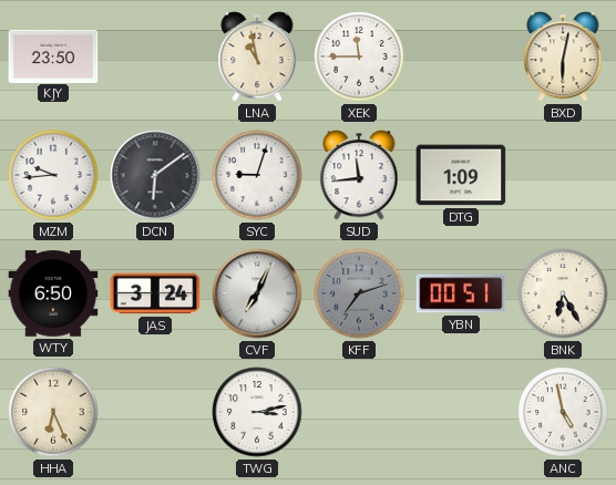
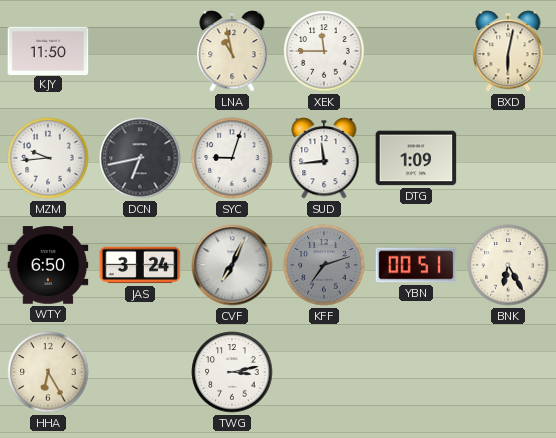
KJY: 23:50 -> 11:50
DCN: 6:09 -> 6:43
HHA: 6:26 -> 6:25
ANC: 4:58 -> none
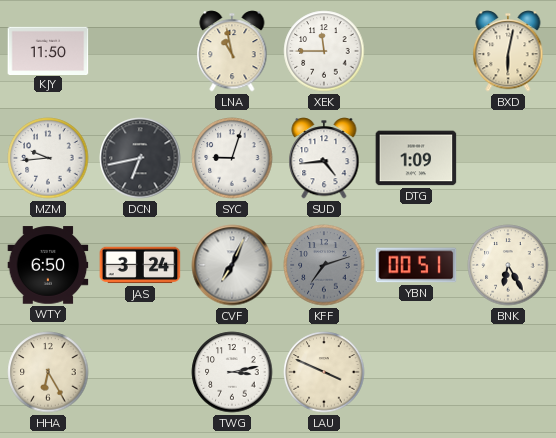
SUD: 11:44 -> 4:44
LAU: none -> 3:49
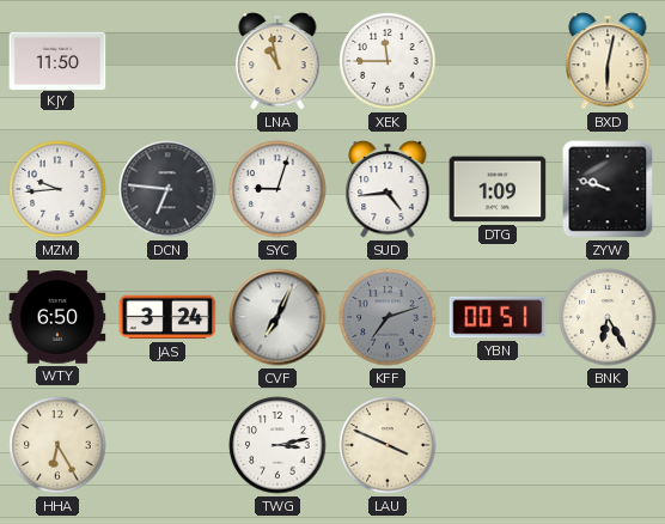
DCN: 6:43 -> 6:46
ZYW: none -> 9:48
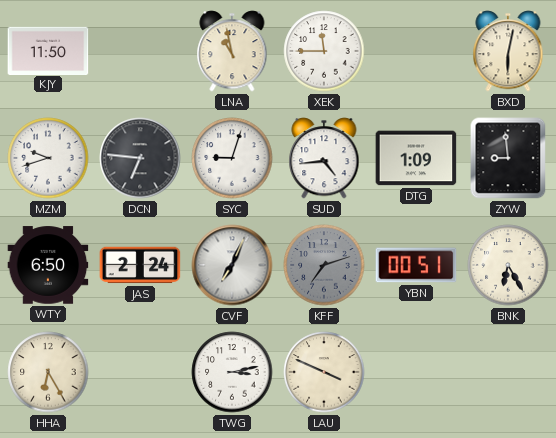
MZM: 9:44 -> 9:42
ZYW: 9:48 -> 8:59
JAS: 3:24 -> 2:24
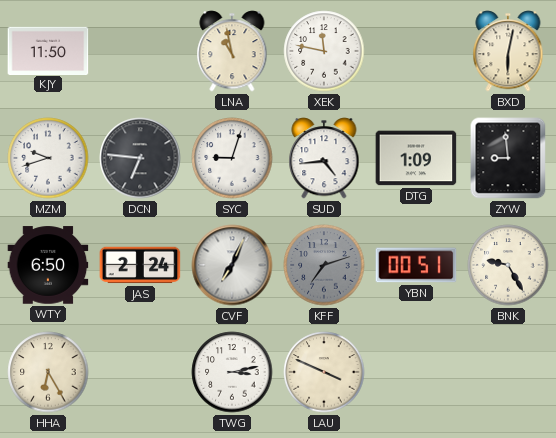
XEK: 11:45 -> 11:47
BNK: 6:25 -> 9:25
